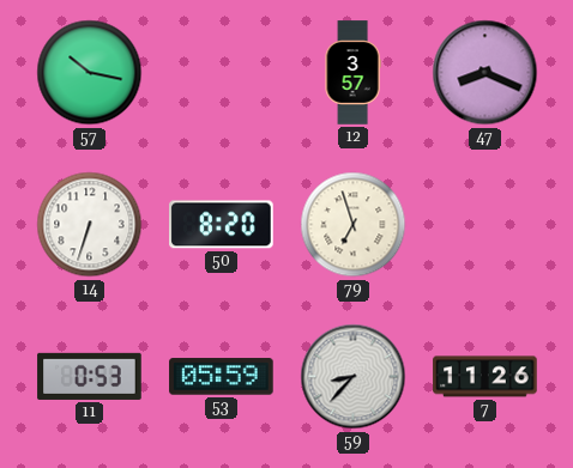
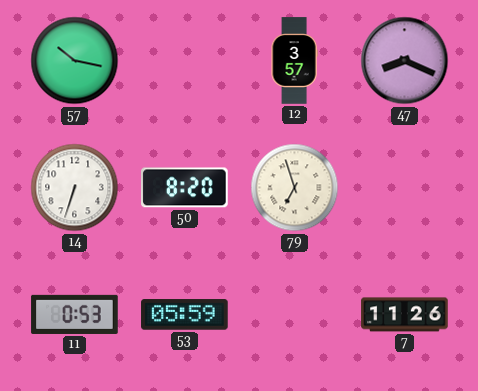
59: 8:37 -> none
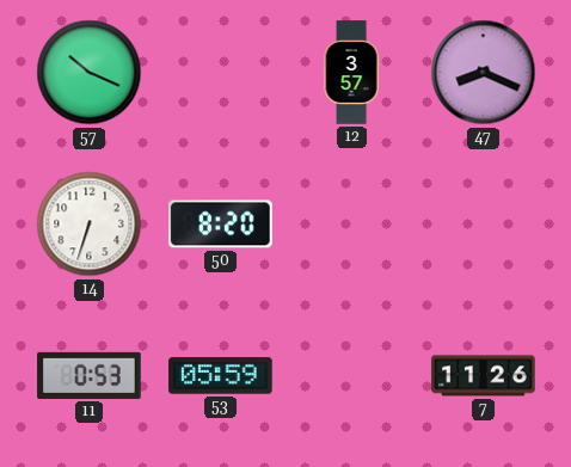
57: 10:17 -> 10:19
79: 6:57 -> none
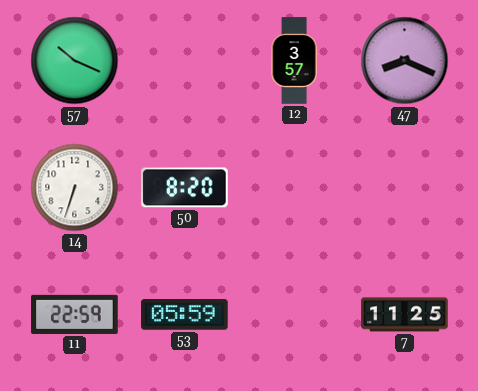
11: 0:53 -> 22:59
7: 11:26 -> 11:25
